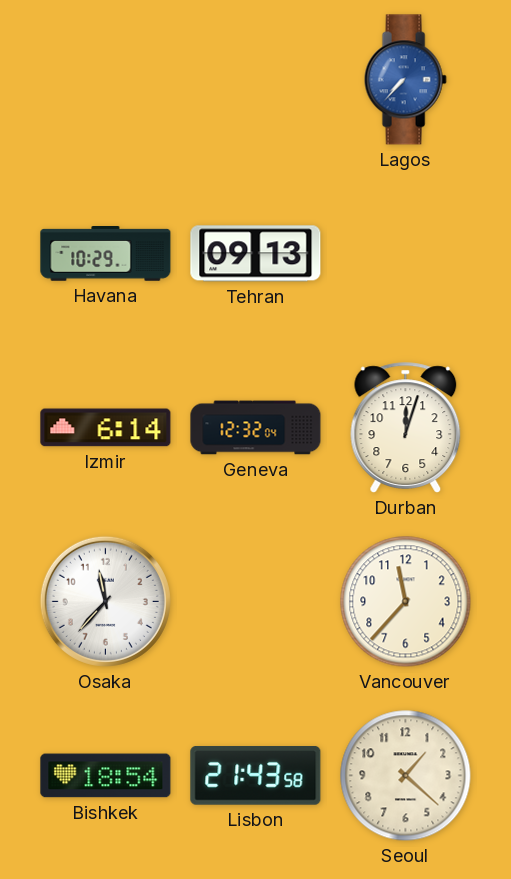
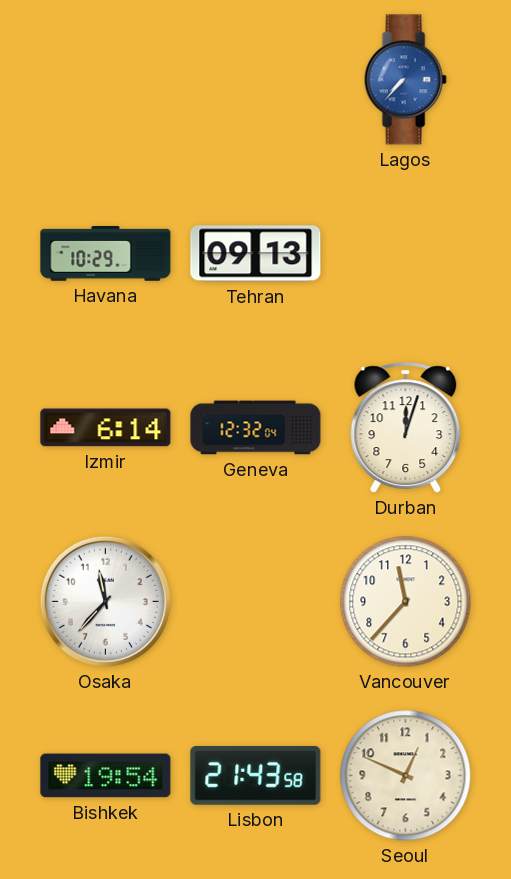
Bishkek: 18:54 -> 19:54
Seoul: 1:22 -> 12:49
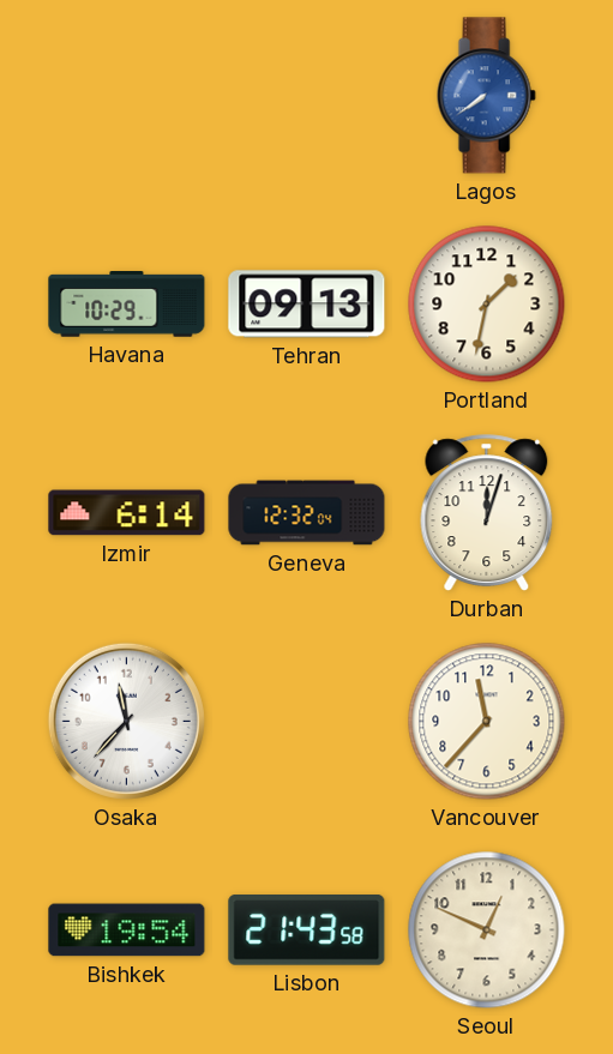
Lagos: 7:37 -> 7:39
Portland: none -> 1:32
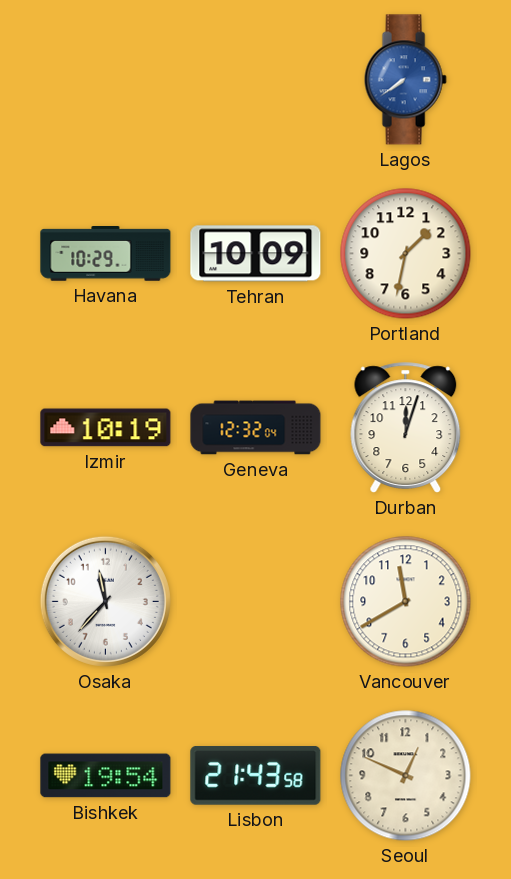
Tehran: 09:13 -> 10:09
Izmir: 6:14 -> 10:19
Vancouver: 11:37 -> 11:40
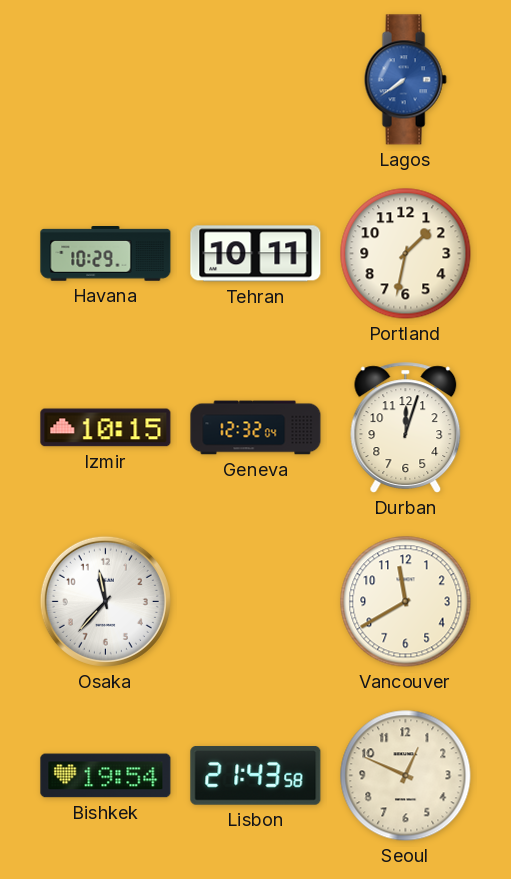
Tehran: 10:09 -> 10:11
Izmir: 10:19 -> 10:15
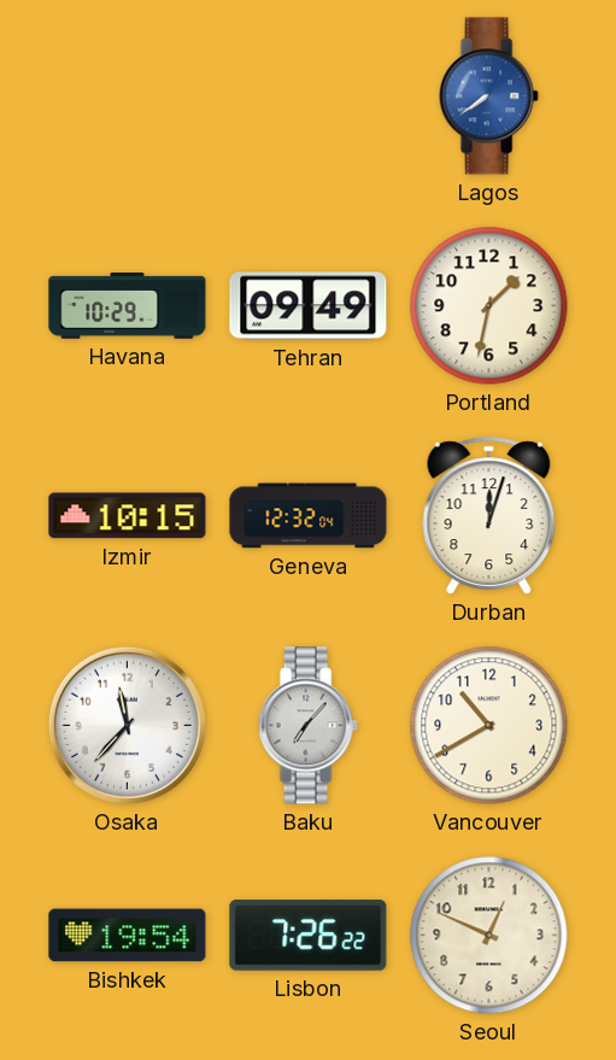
Tehran: 10:11 -> 09:49
Baku: none -> 7:07
Vancouver: 11:40 -> 10:40
Lisbon: 21:43 -> 7:26
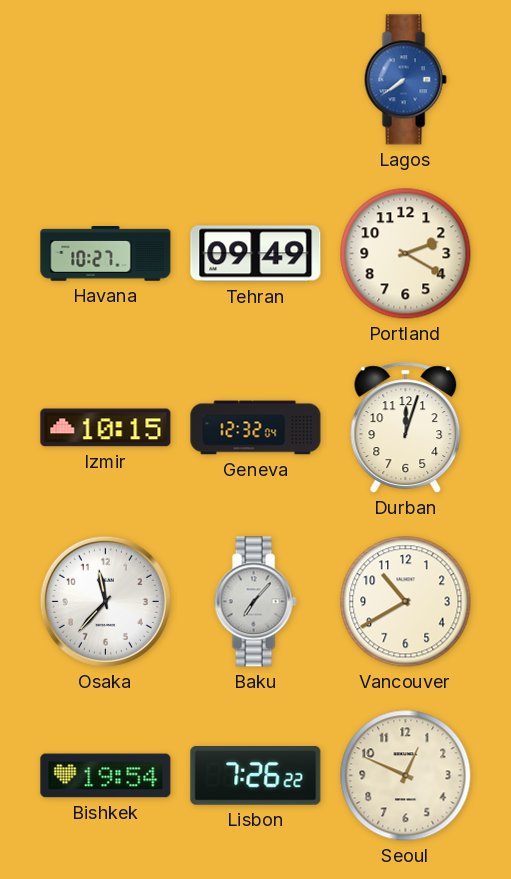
Havana: 10:29 -> 10:27
Portland: 1:32 -> 2:20
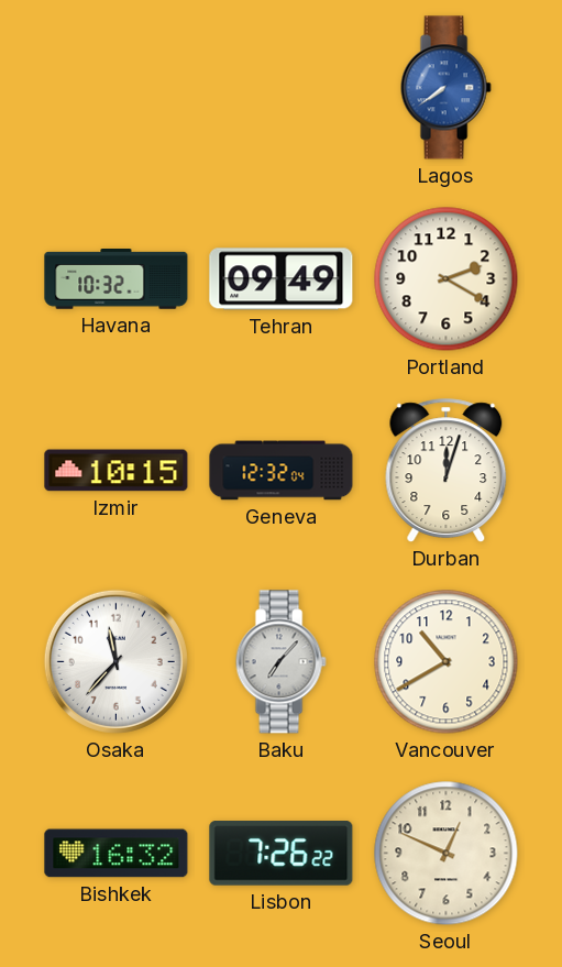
Havana: 10:27 -> 10:32
Bishkek: 19:54 -> 16:32
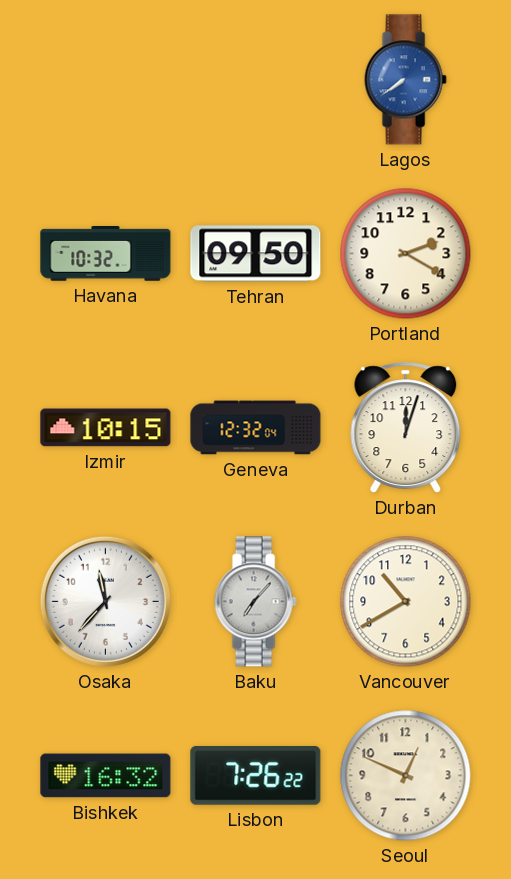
Tehran: 09:49 -> 09:50
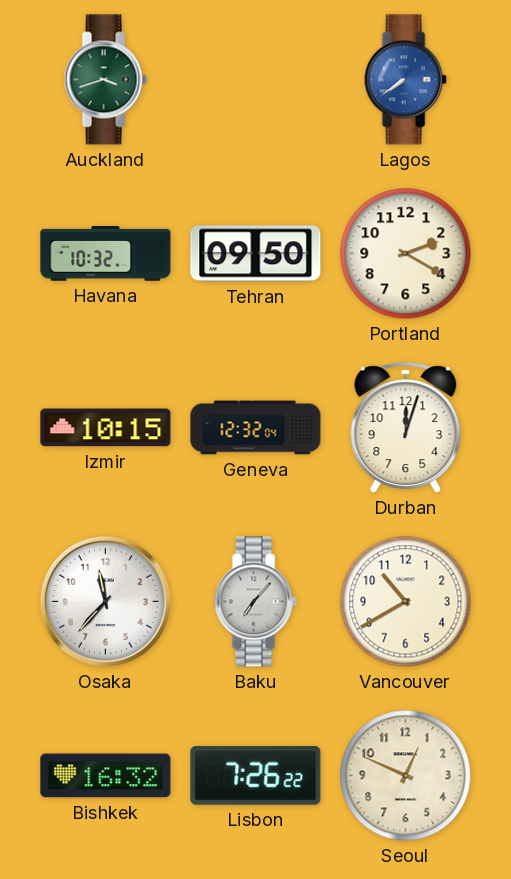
Auckland: none -> 3:42
